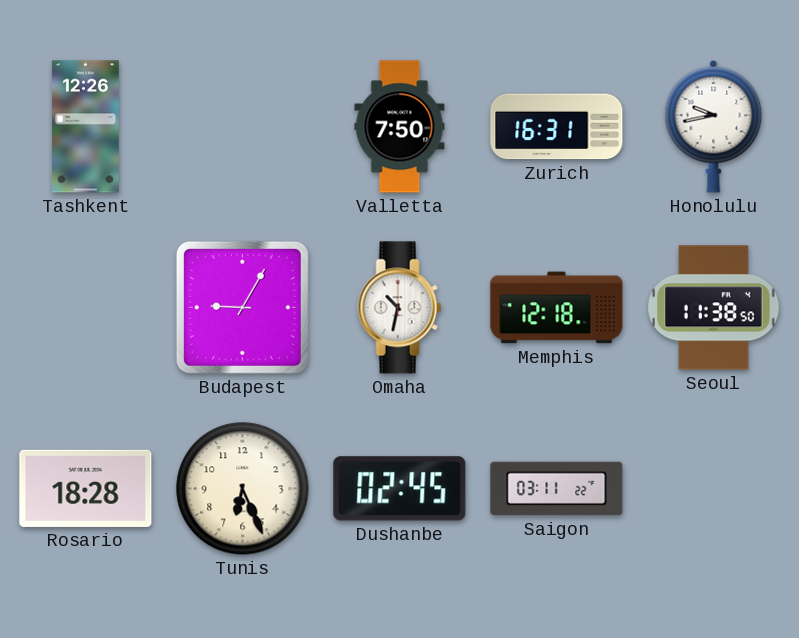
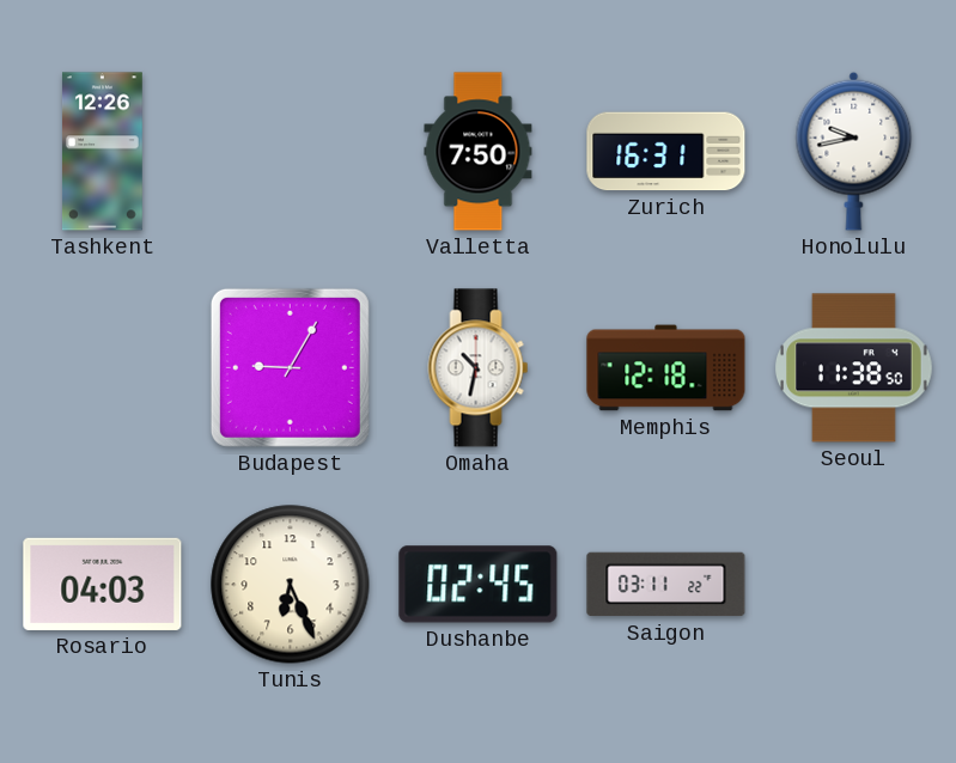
Rosario: 18:28 -> 04:03
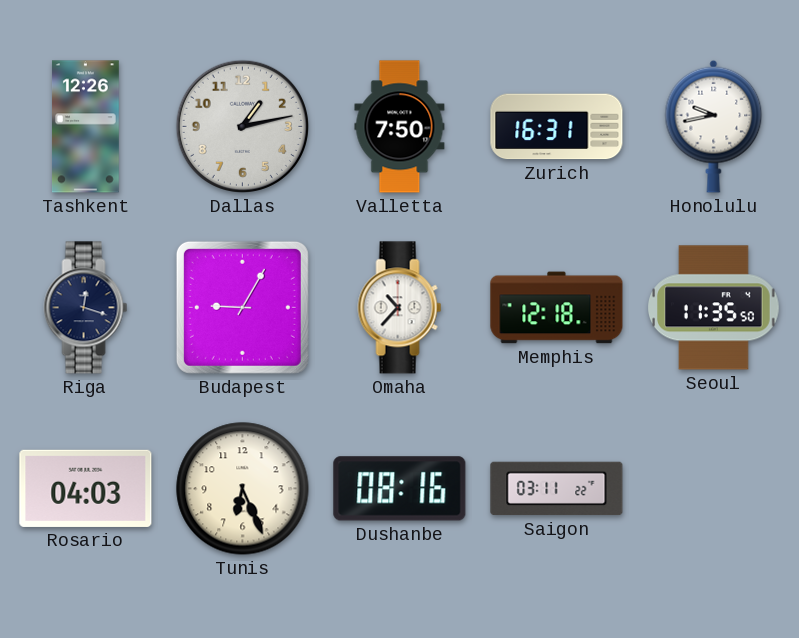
Dallas: none -> 1:13
Riga: none -> 12:18
Omaha: 10:32 -> 10:37
Seoul: 11:38 -> 11:35
Dushanbe: 02:45 -> 08:16
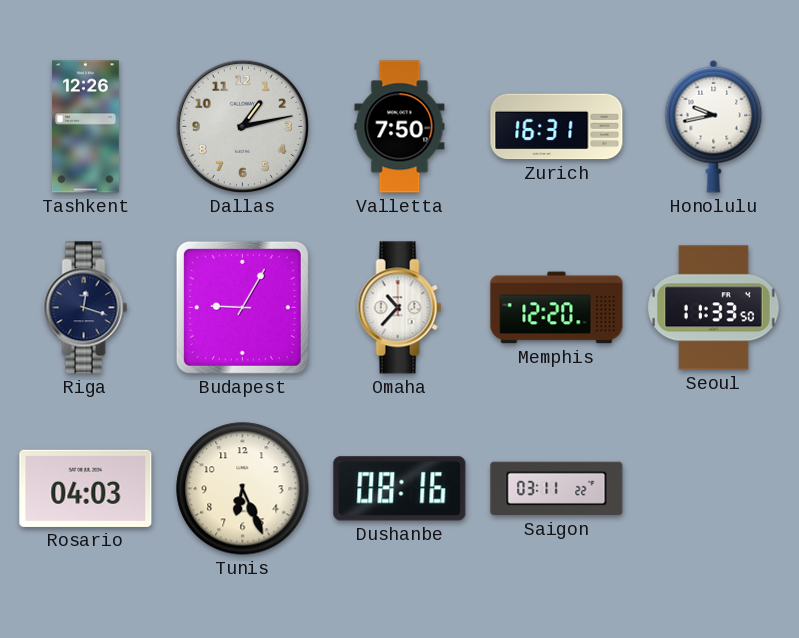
Memphis: 12:18 -> 12:20
Seoul: 11:35 -> 11:33
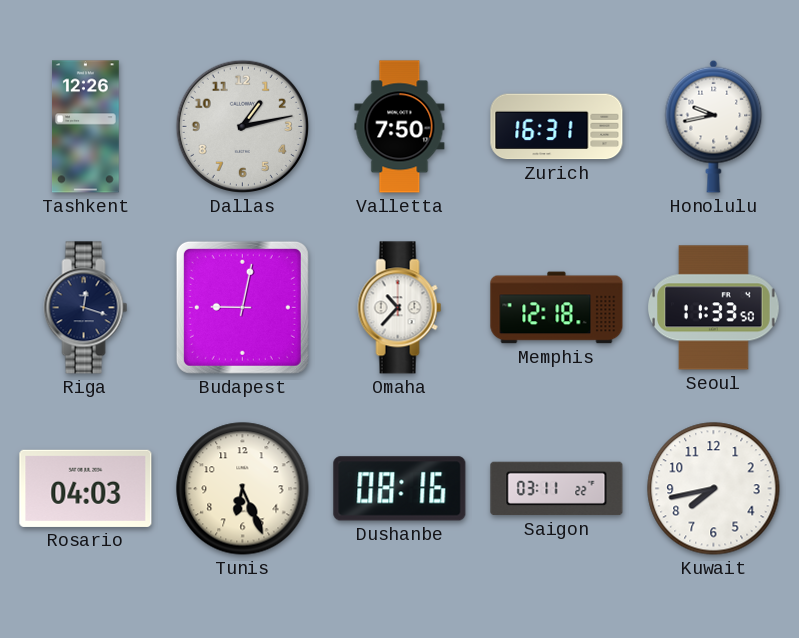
Budapest: 9:05 -> 9:02
Memphis: 12:20 -> 12:18
Kuwait: none -> 7:43
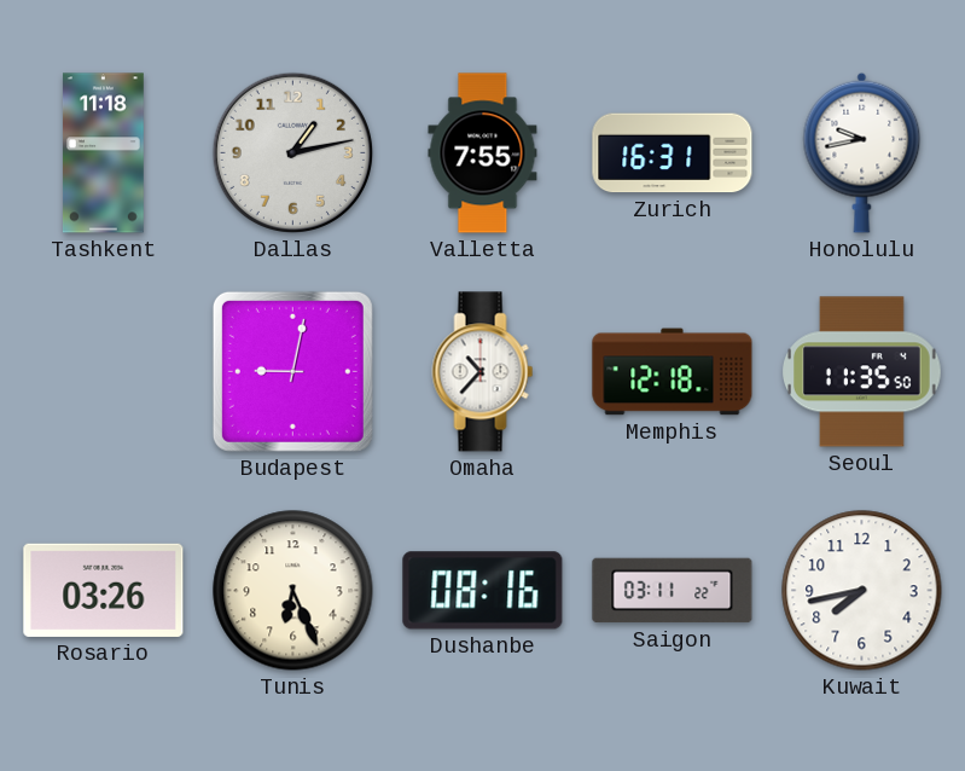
Tashkent: 12:26 -> 11:18
Valletta: 7:50 -> 7:55
Riga: 12:18 -> none
Seoul: 11:33 -> 11:35
Rosario: 04:03 -> 03:26
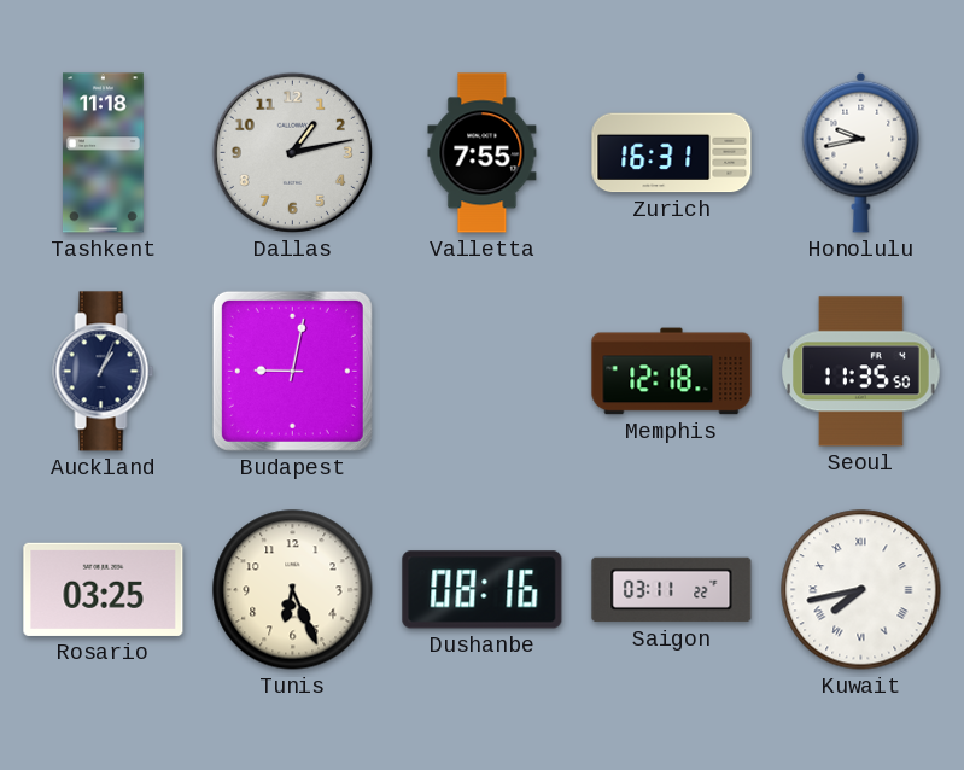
Auckland: none -> 1:04
Omaha: 10:37 -> none
Rosario: 03:26 -> 03:25
Kuwait numerals: Arabic -> Roman
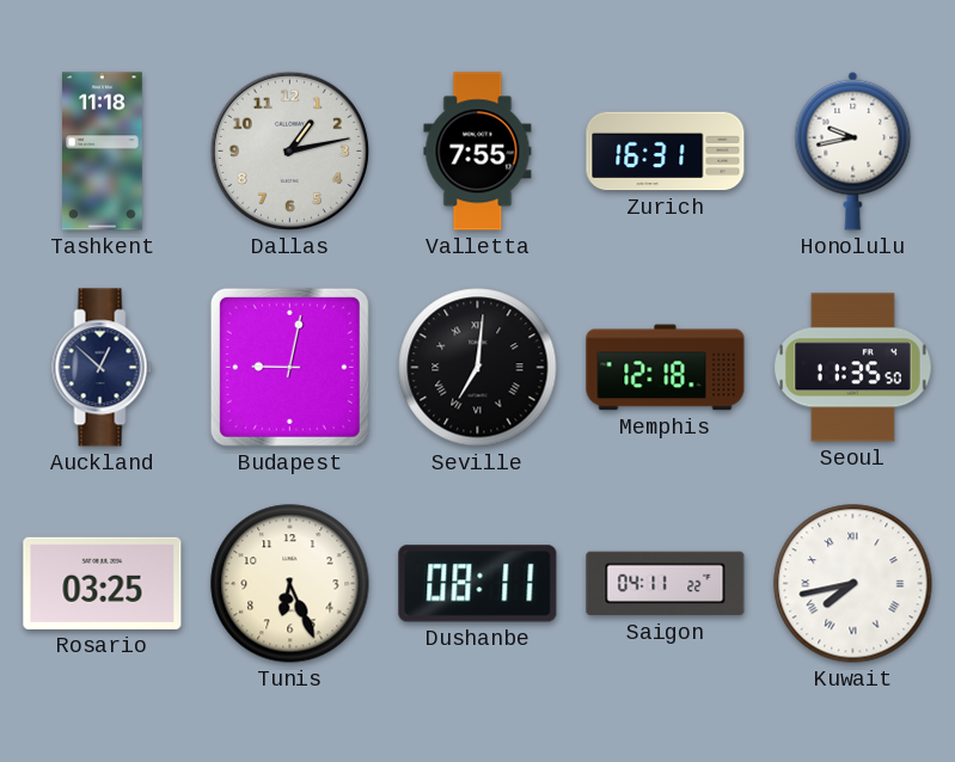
Auckland: 1:04 -> 12:52
Seville: none -> 7:01
Dushanbe: 08:16 -> 08:11
Saigon: 03:11 -> 04:11
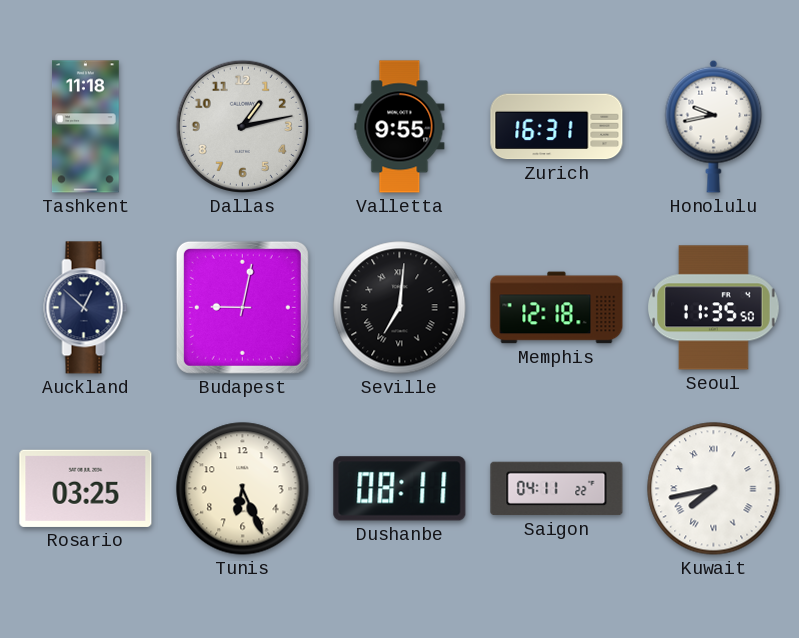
Valletta: 7:55 -> 9:55
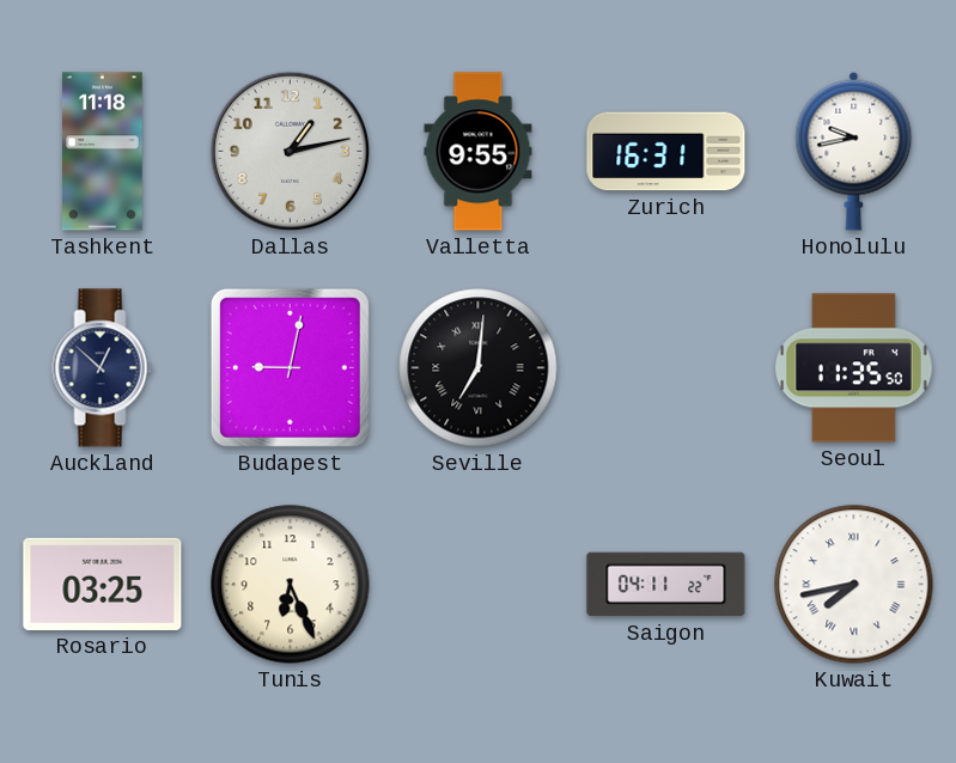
Memphis: 12:18 -> none
Dushanbe: 08:11 -> none
